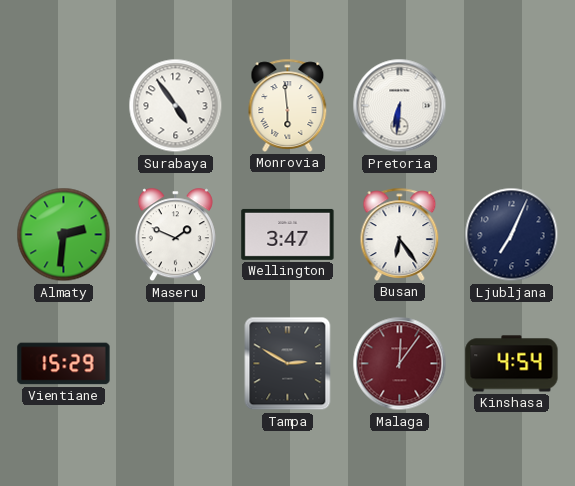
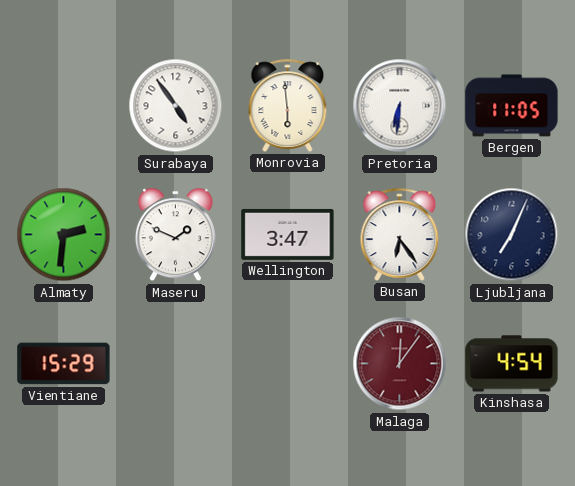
Bergen: none -> 11:05
Tampa: 2:50 -> none
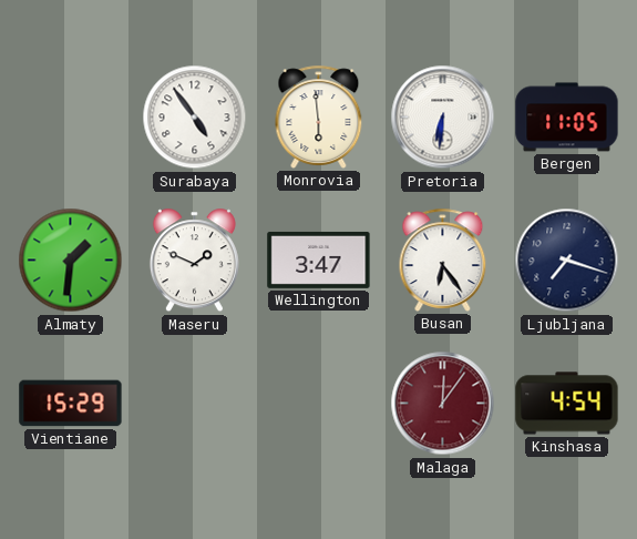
Almaty: 2:31 -> 1:31
Ljubljana: 7:04 -> 7:18
